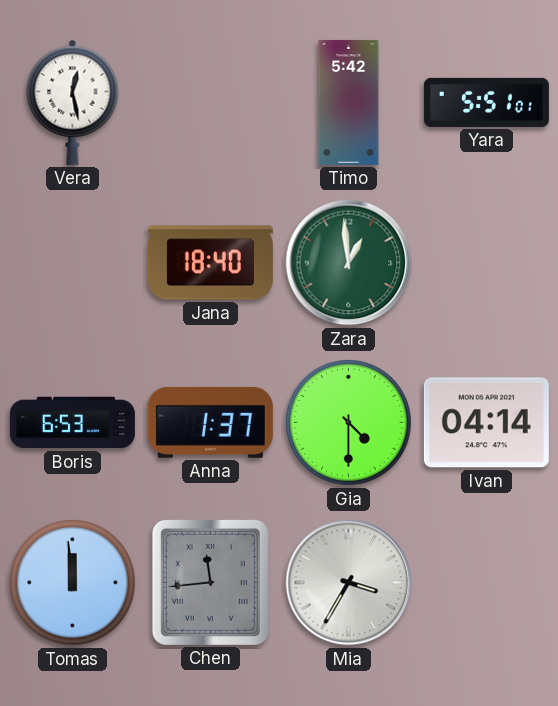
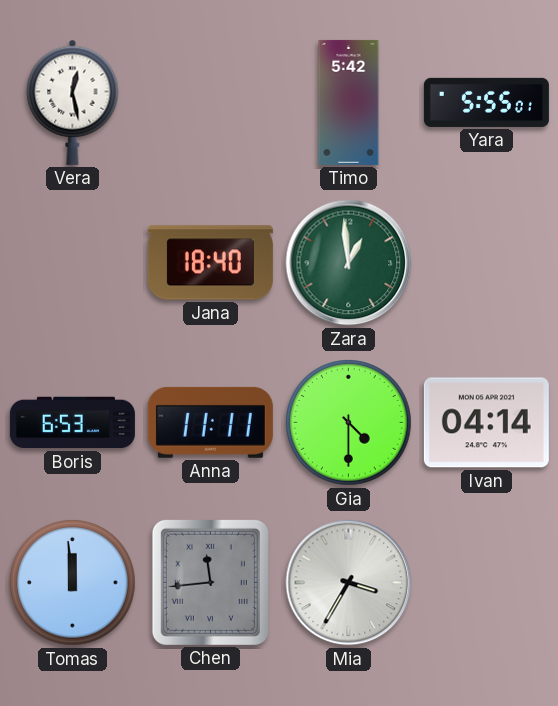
Yara: 5:51 -> 5:55
Anna: 1:37 -> 11:11
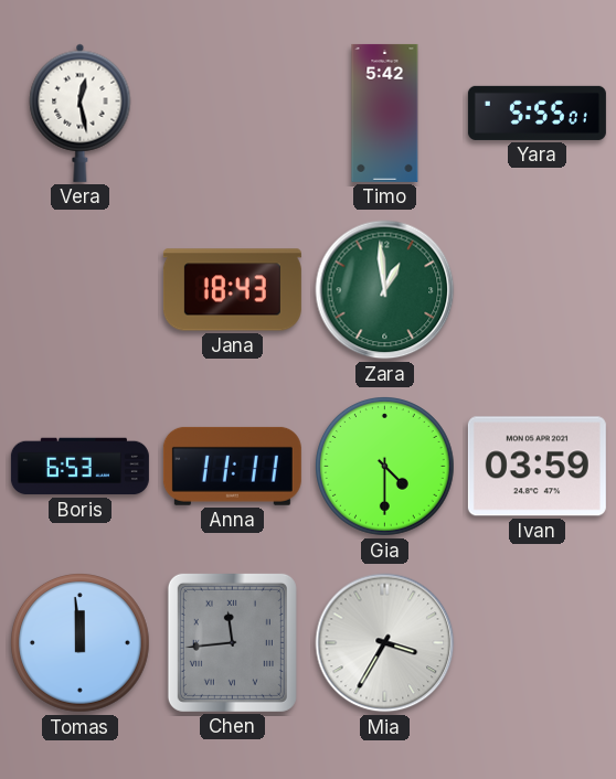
Jana: 18:40 -> 18:43
Ivan: 04:14 -> 03:59
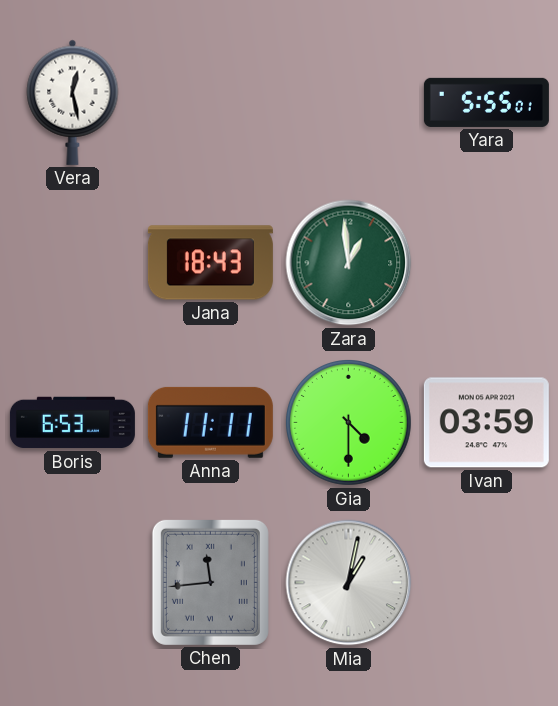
Timo: 5:42 -> none
Tomas: 11:59 -> none
Mia: 3:35 -> 1:02
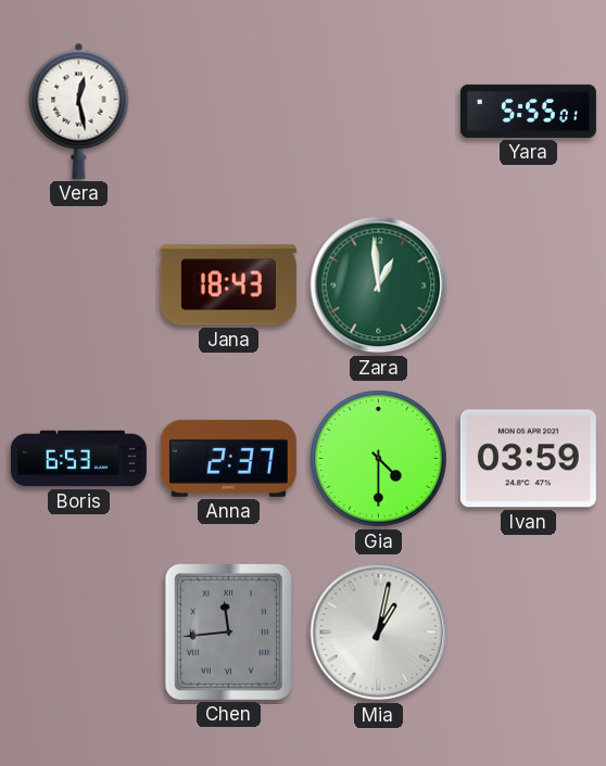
Anna: 11:11 -> 2:37
